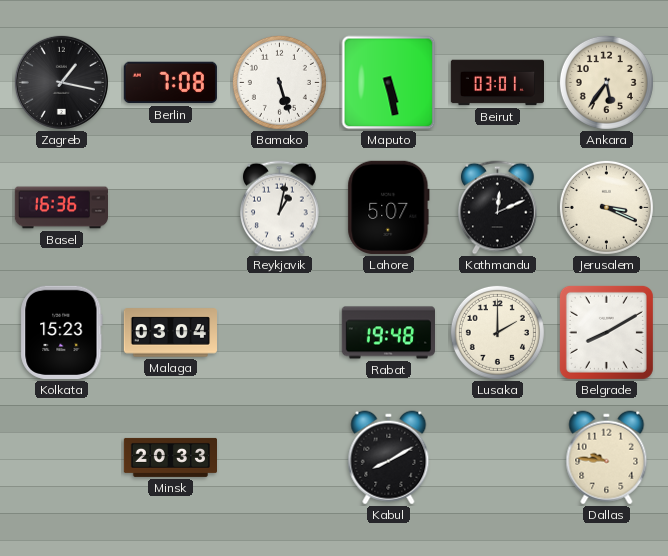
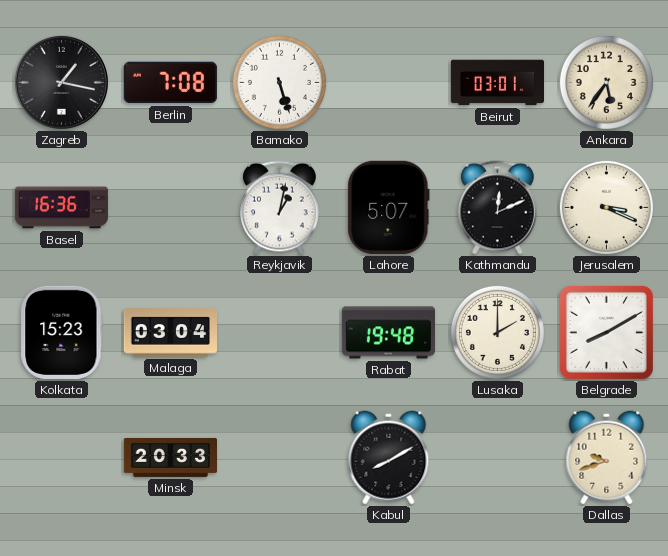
Maputo: 5:28 -> none
Dallas: 9:46 -> 9:42
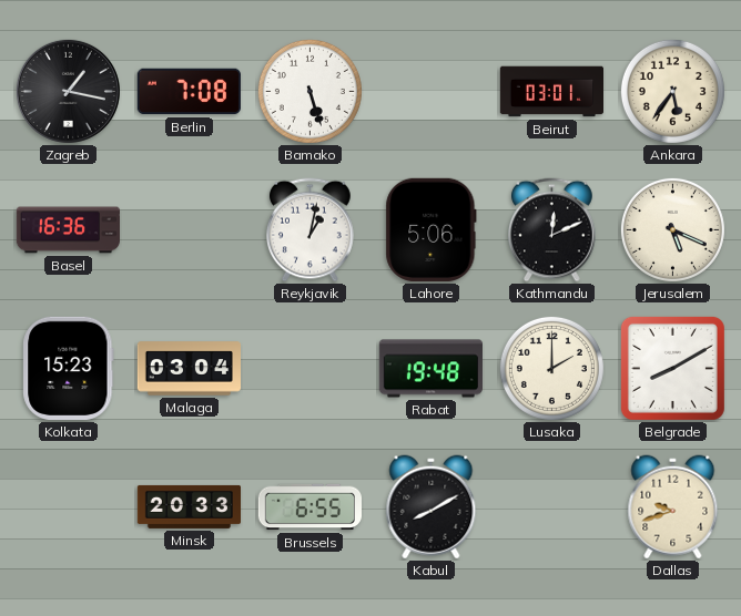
Lahore: 5:07 -> 5:06
Jerusalem: 3:19 -> 5:19
Brussels: none -> 6:55
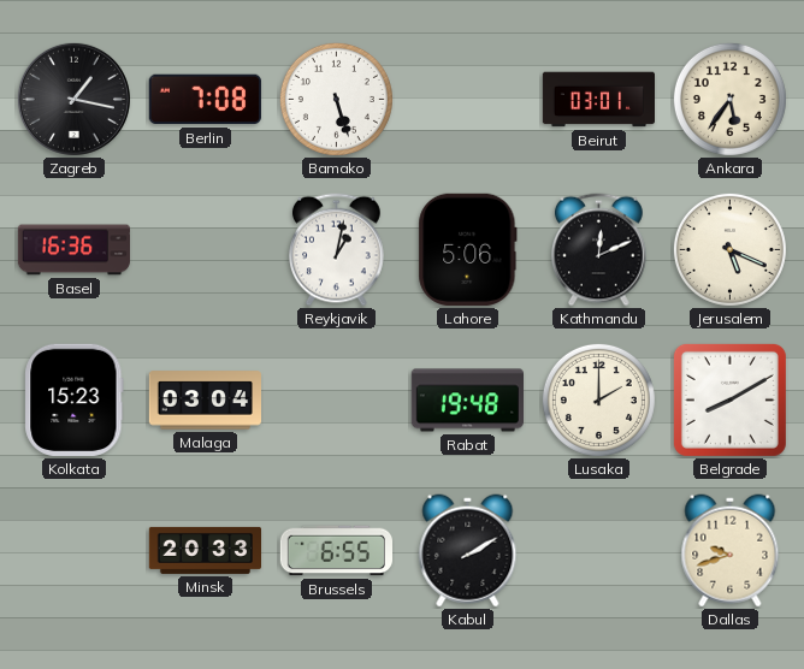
Kabul: 8:10 -> 2:10
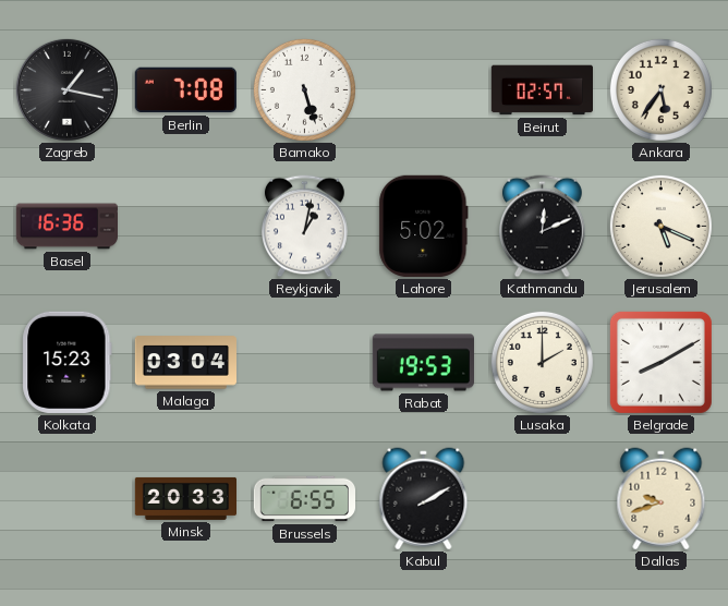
Beirut: 03:01 -> 02:57
Lahore: 5:06 -> 5:02
Rabat: 19:48 -> 19:53
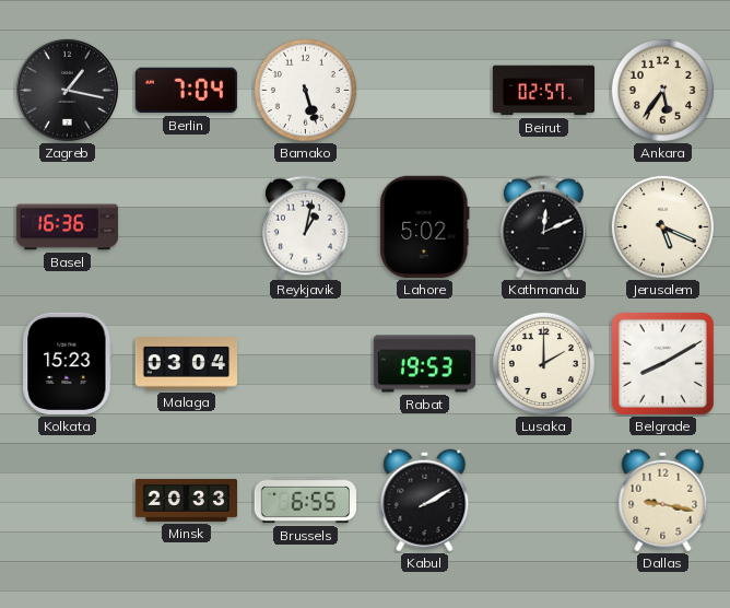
Berlin: 7:08 -> 7:04
Dallas: 9:42 -> 9:17
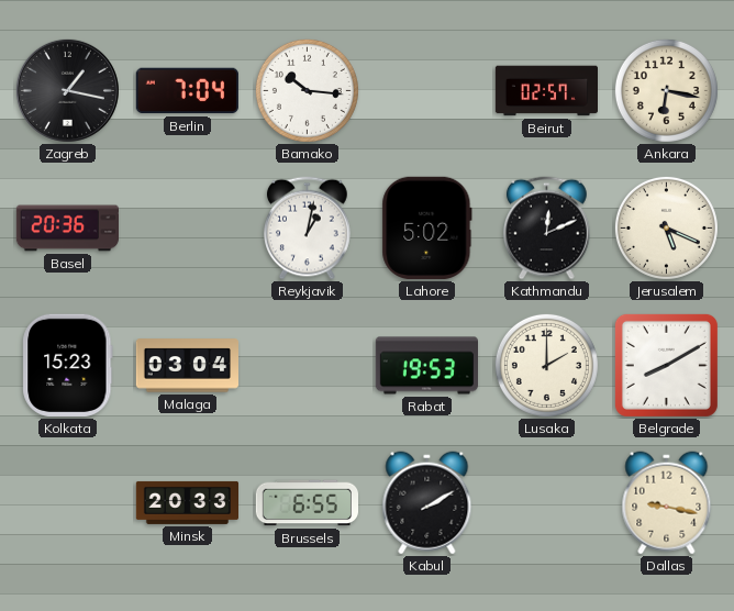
Bamako: 5:27 -> 10:16
Ankara: 5:36 -> 6:17
Basel: 16:36 -> 20:36
